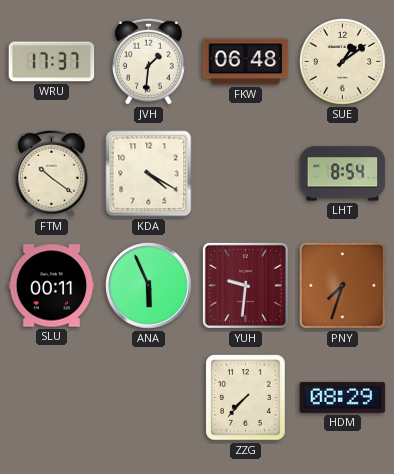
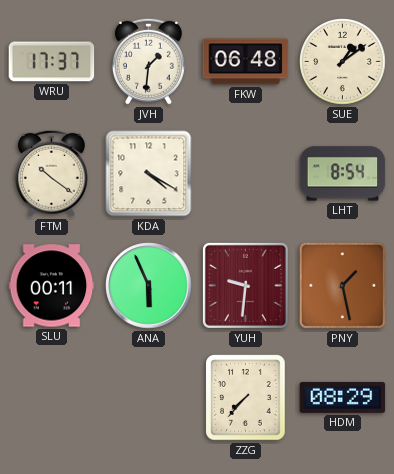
PNY: 7:33 -> 1:28
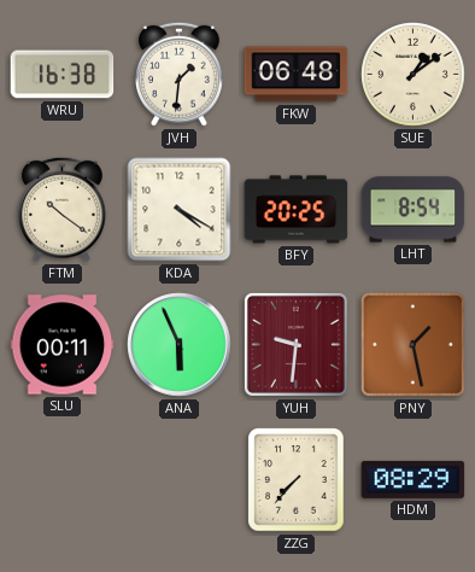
WRU: 17:37 -> 16:38
BFY: none -> 20:25
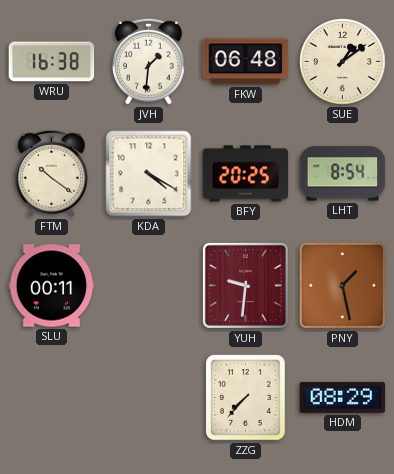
ANA: 5:56 -> none
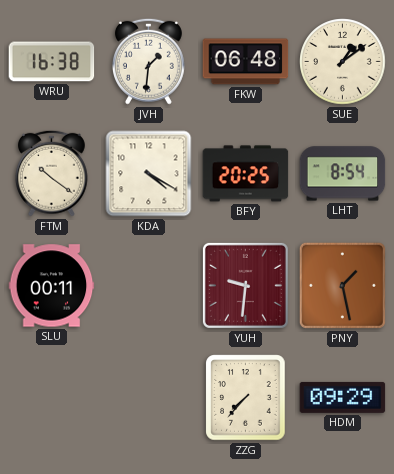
HDM: 08:29 -> 09:29
